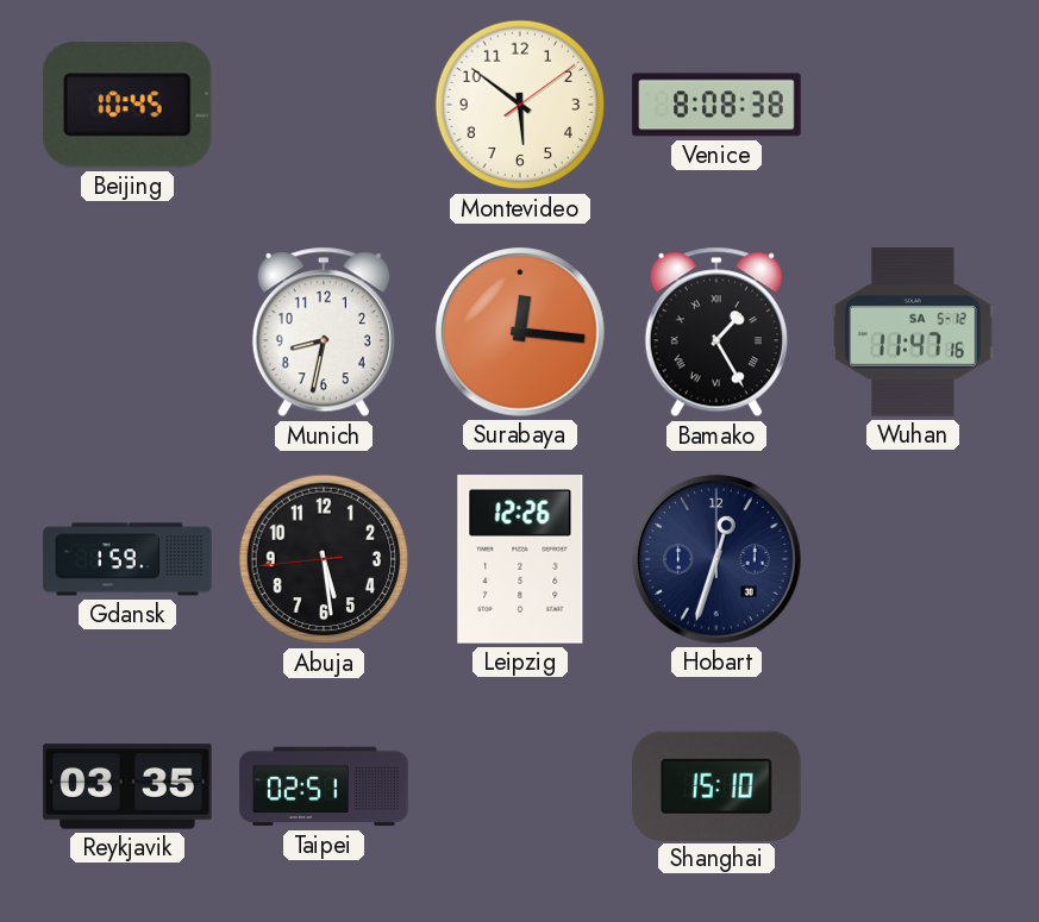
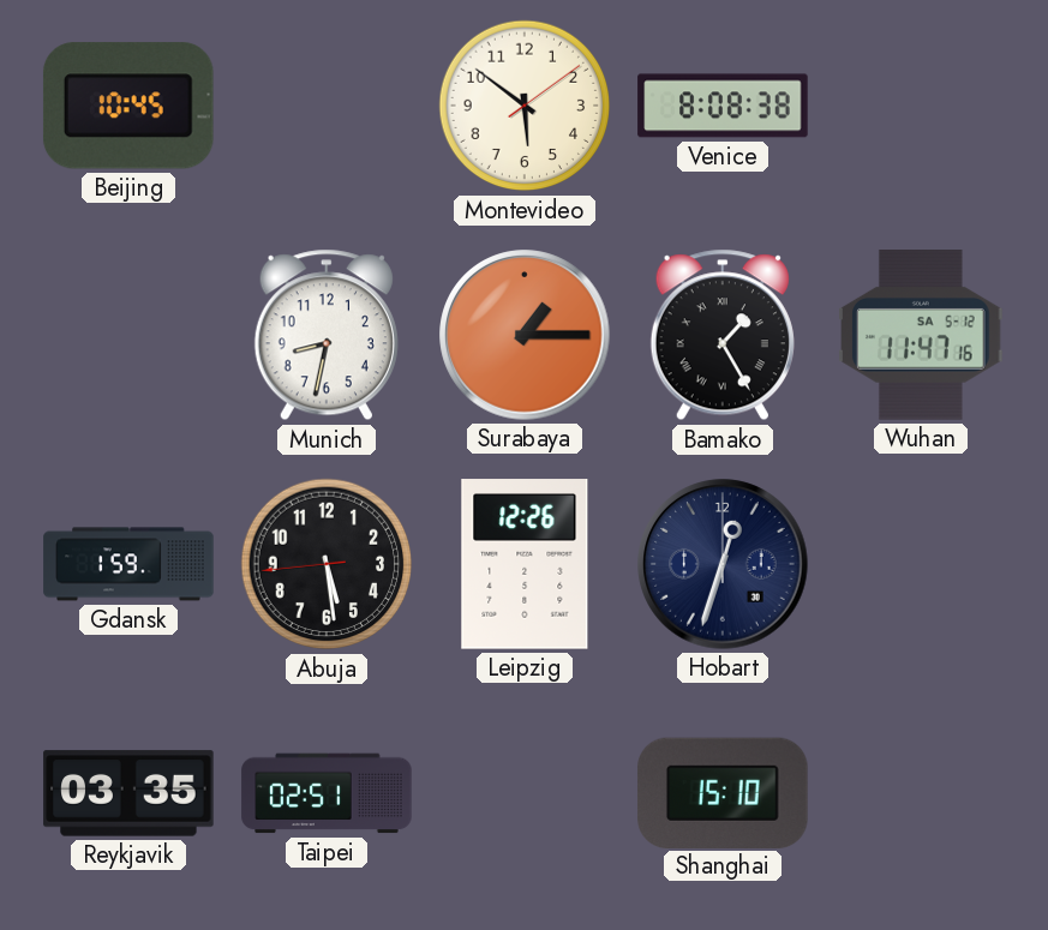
Surabaya: 12:16 -> 1:15
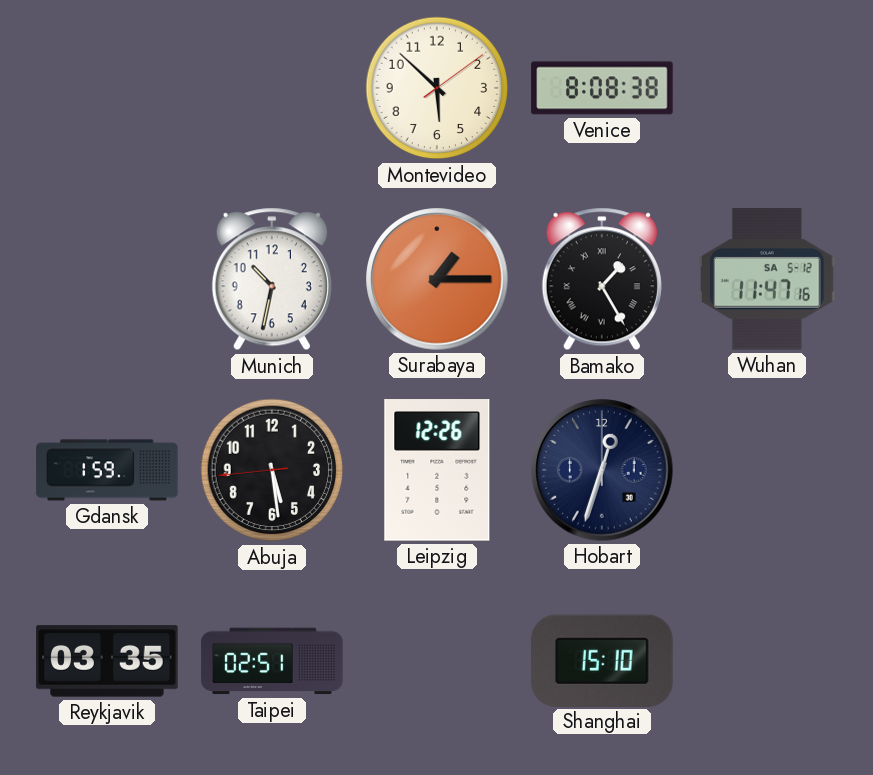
Beijing: 10:45 -> none
Montevideo: 5:51 -> 5:52
Munich: 8:32 -> 10:32
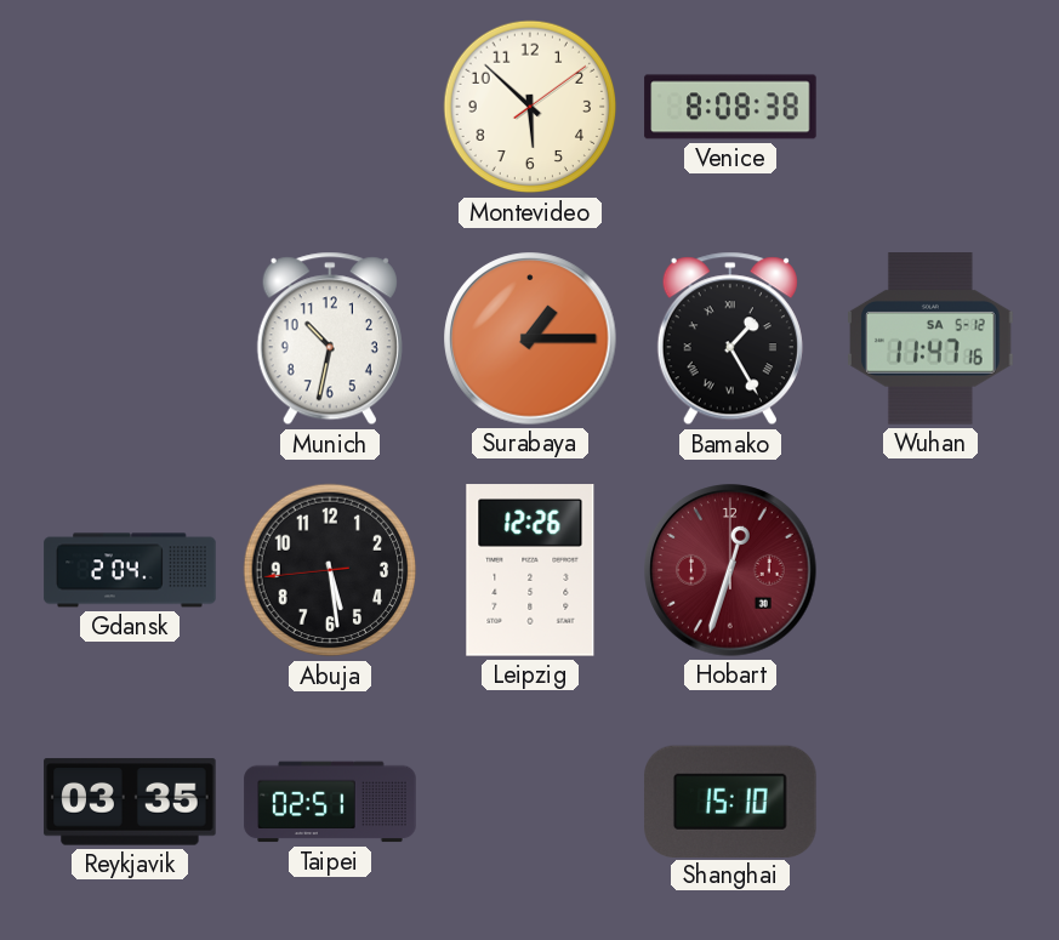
Gdansk: 1:59 -> 2:04
Hobart dial: navy -> burgundy
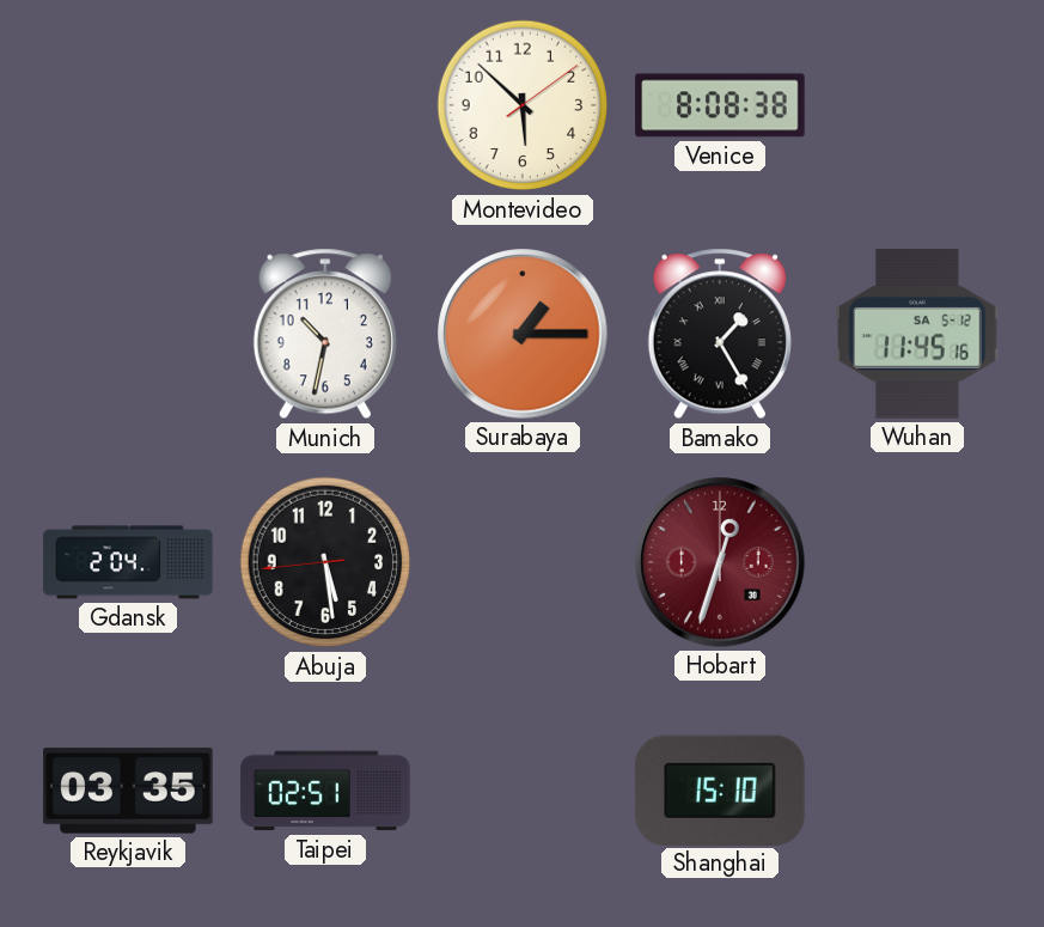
Wuhan: 11:47 -> 11:45
Leipzig: 12:26 -> none
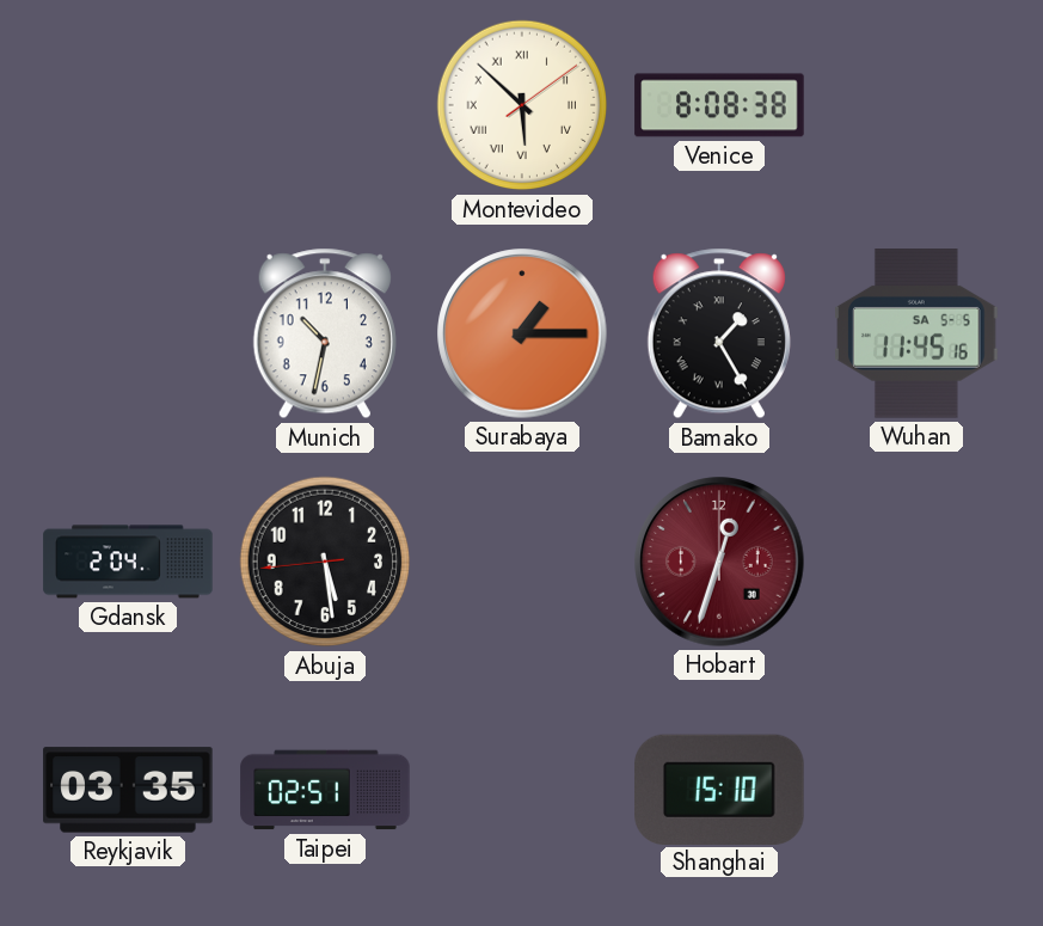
Montevideo numerals: Arabic -> Roman
Wuhan date: SA 5-12 -> SA 5-5
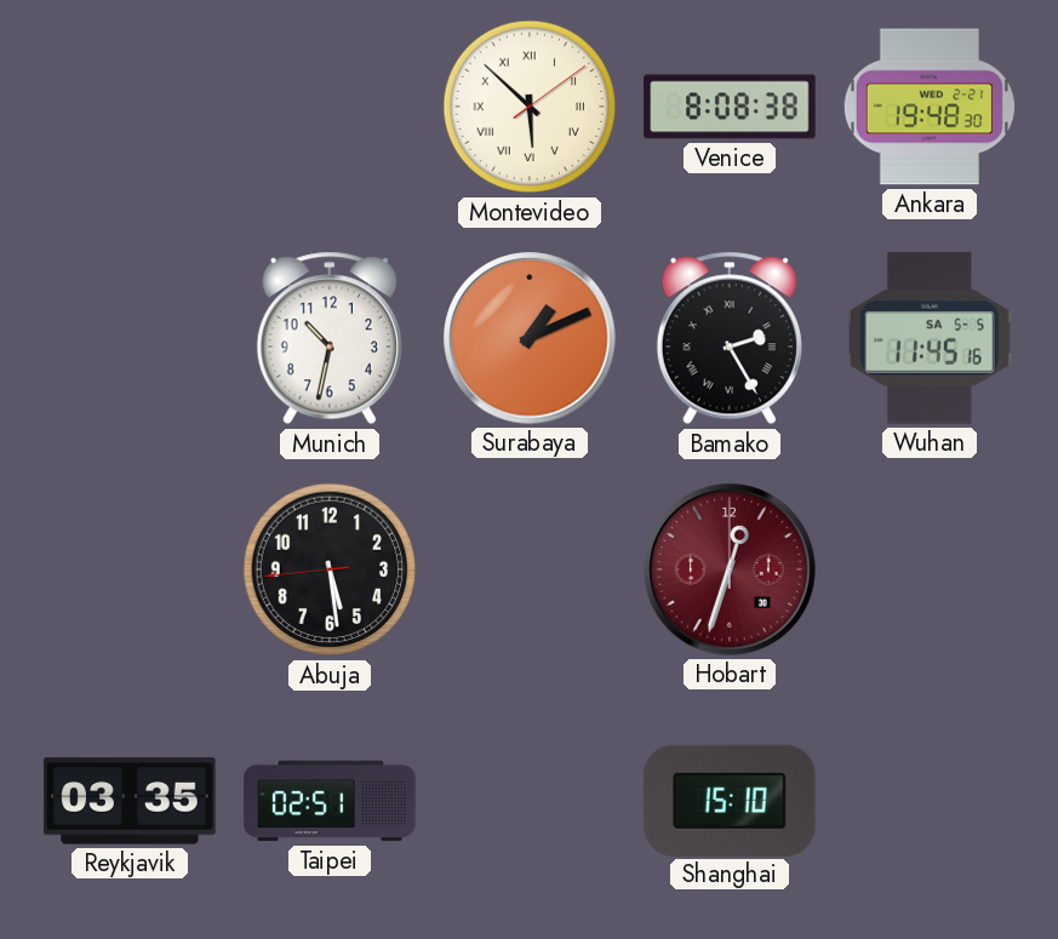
Ankara: none -> 19:48
Surabaya: 1:15 -> 1:11
Bamako: 1:25 -> 2:25
Gdansk: 2:04 -> none
